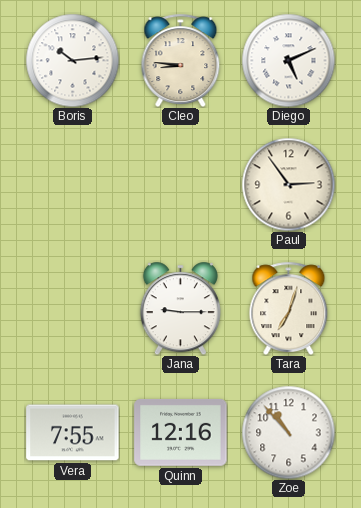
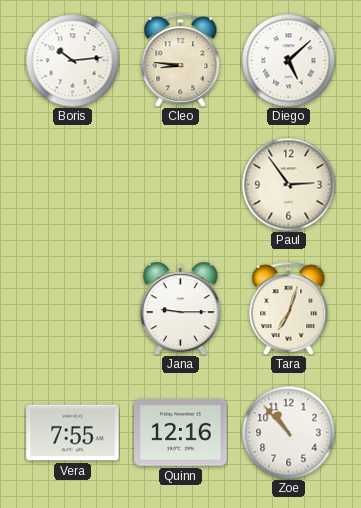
Diego: 5:11 -> 5:08
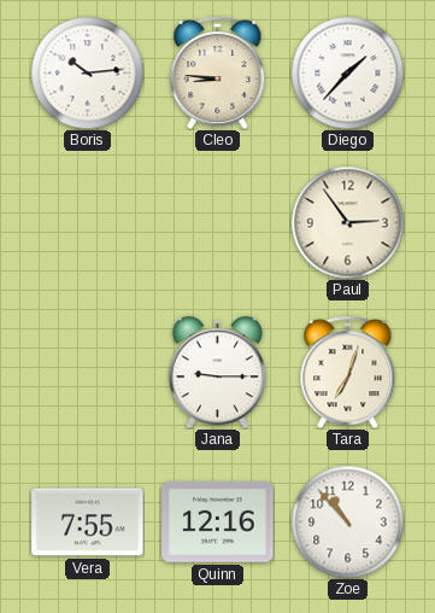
Diego: 5:08 -> 1:37
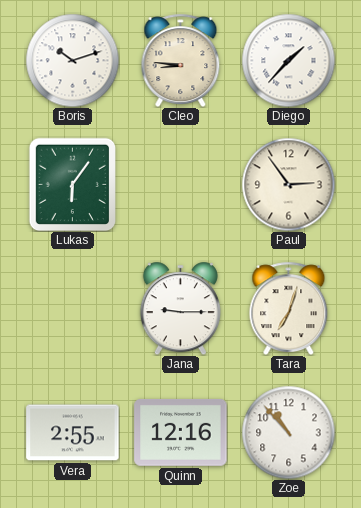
Boris: 10:14 -> 10:12
Lukas: none -> 6:06
Vera: 7:55 -> 2:55
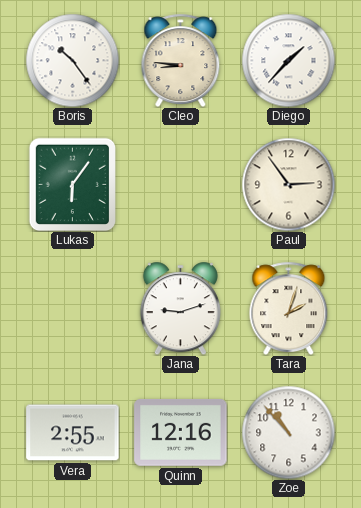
Boris: 10:12 -> 10:24
Jana: 9:15 -> 9:12
Tara: 7:03 -> 2:03
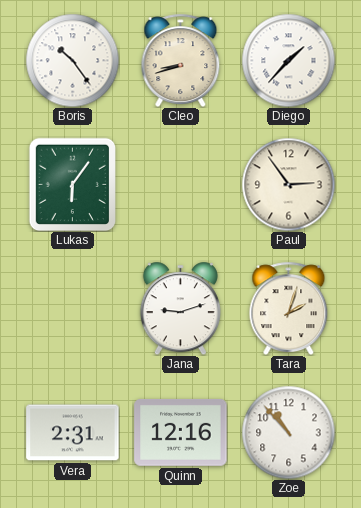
Cleo: 8:46 -> 8:42
Vera: 2:55 -> 2:31
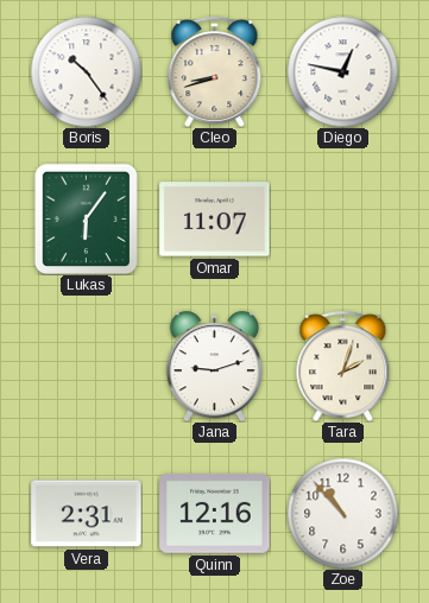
Diego: 1:37 -> 12:47
Omar: none -> 11:07
Paul: 2:54 -> none
